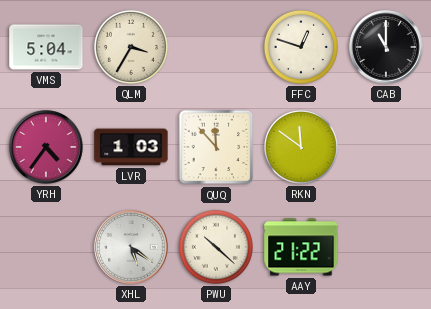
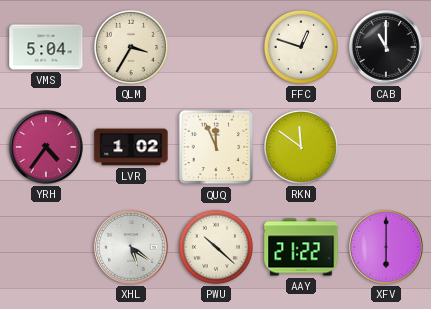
LVR: 1:03 -> 1:02
QUQ: 11:53 -> 11:56
XFV: none -> 6:00
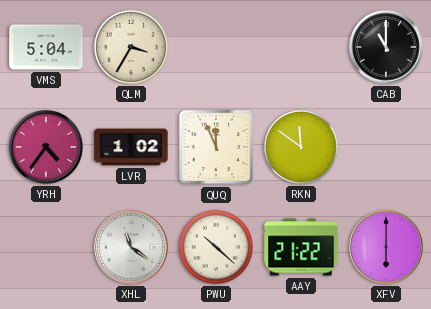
FFC: 12:48 -> none
XHL: 5:21 -> 11:21
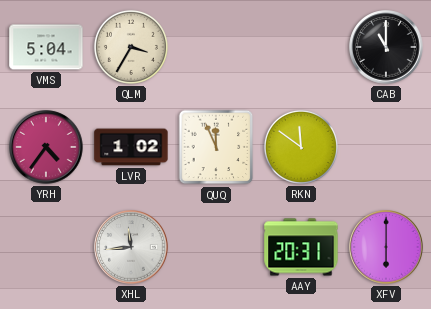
XHL: 11:21 -> 11:44
PWU: 10:22 -> none
AAY: 21:22 -> 20:31
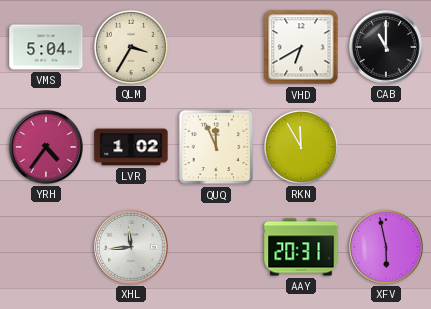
VHD: none -> 6:40
RKN: 11:51 -> 11:55
XFV: 6:00 -> 5:58
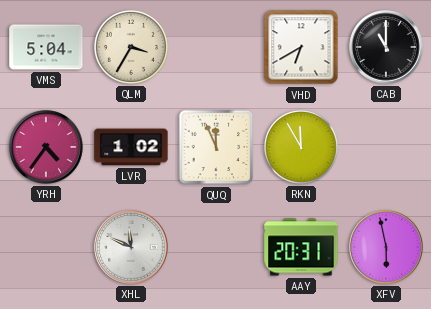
XHL: 11:44 -> 11:49
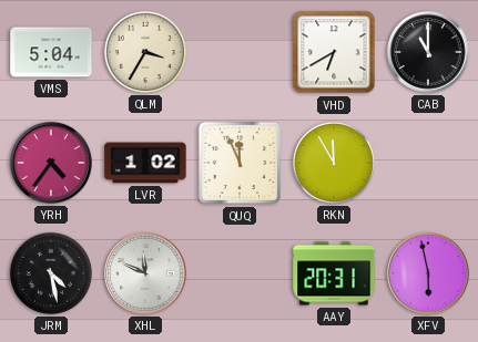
JRM: none -> 4:28
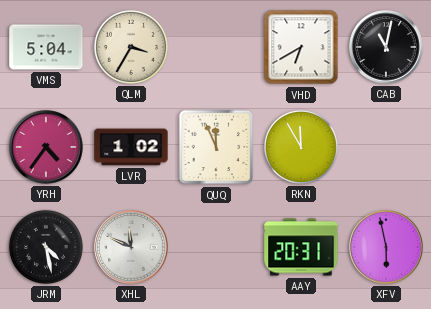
CAB: 11:00 -> 11:02
